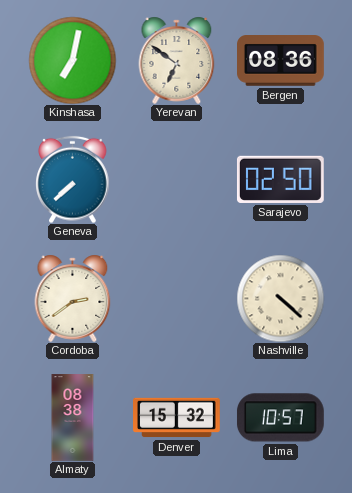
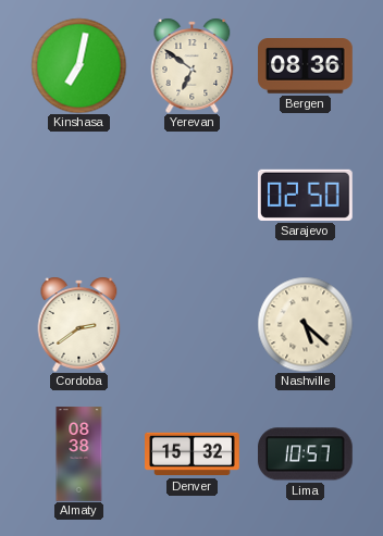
Geneva: 7:38 -> none
Nashville: 4:22 -> 5:22
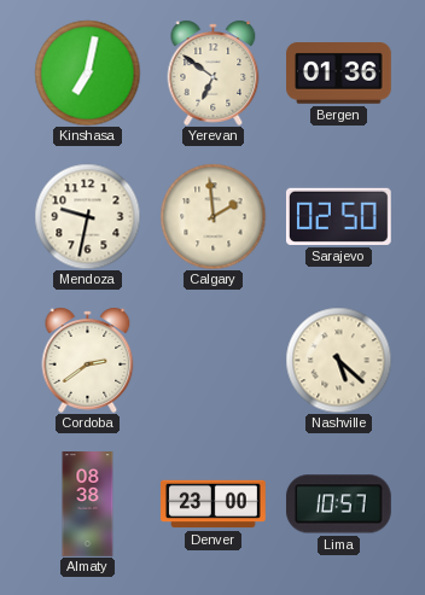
Bergen: 08:36 -> 01:36
Mendoza: none -> 9:32
Calgary: none -> 1:59
Denver: 15:32 -> 23:00
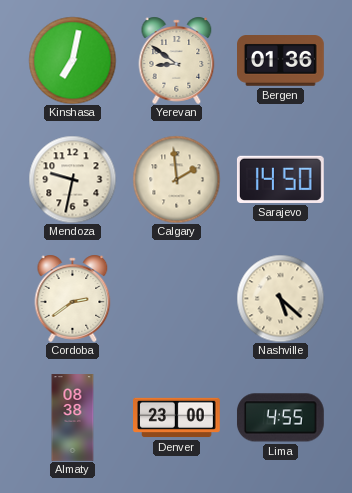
Yerevan: 6:51 -> 8:51
Sarajevo: 02:50 -> 14:50
Lima: 10:57 -> 4:55
